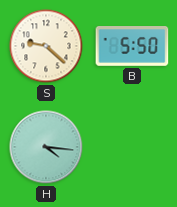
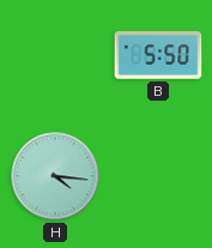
S: 9:22 -> none
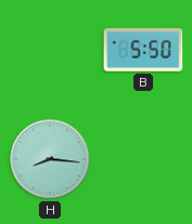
H: 4:16 -> 8:16
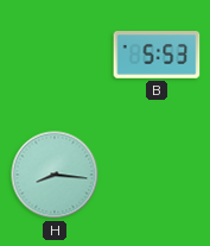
B: 5:50 -> 5:53
